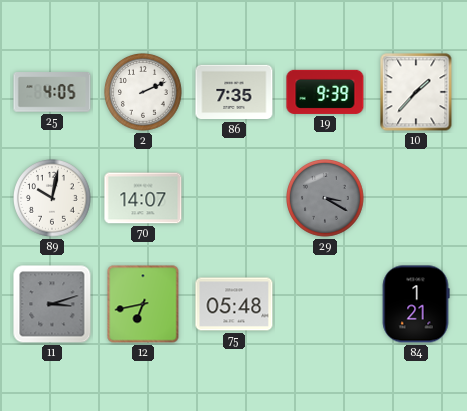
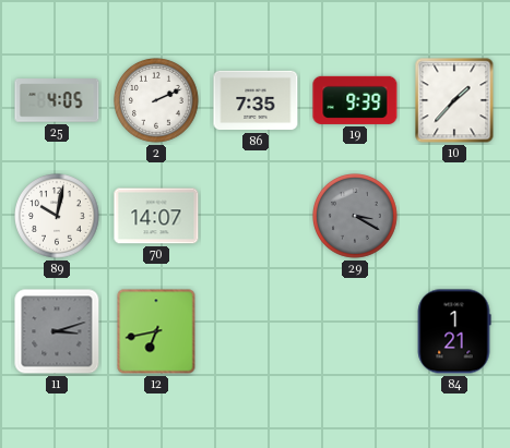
75: 05:48 -> none
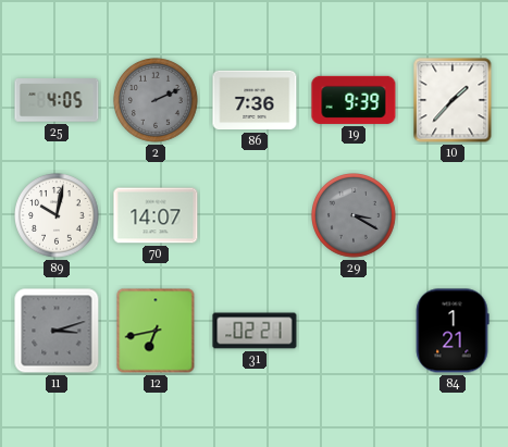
2 dial: white -> grey
86: 7:35 -> 7:36
31: none -> 02:21
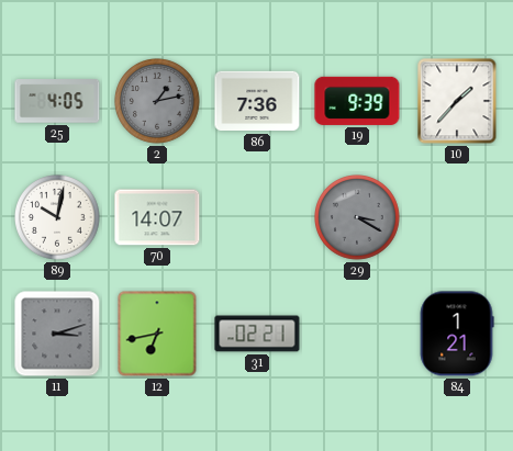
2: 2:11 -> 1:13
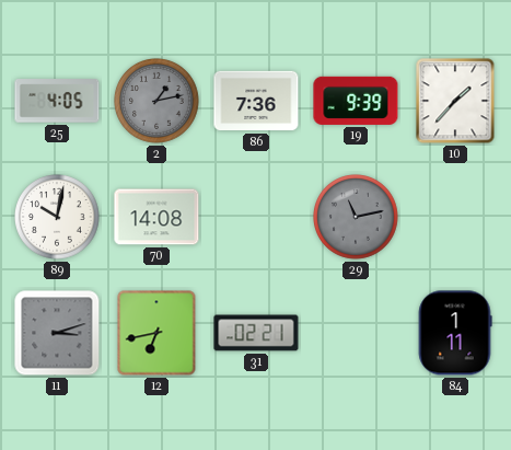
70: 14:07 -> 14:08
29: 3:20 -> 11:13
84: 1:21 -> 1:11
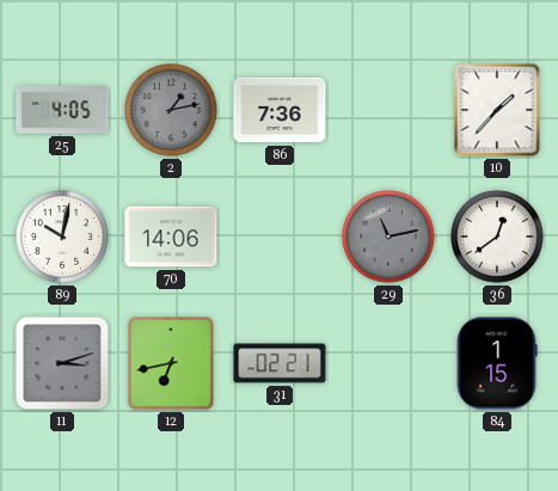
19: 9:39 -> none
70: 14:08 -> 14:06
36: none -> 12:39
84: 1:11 -> 1:15
